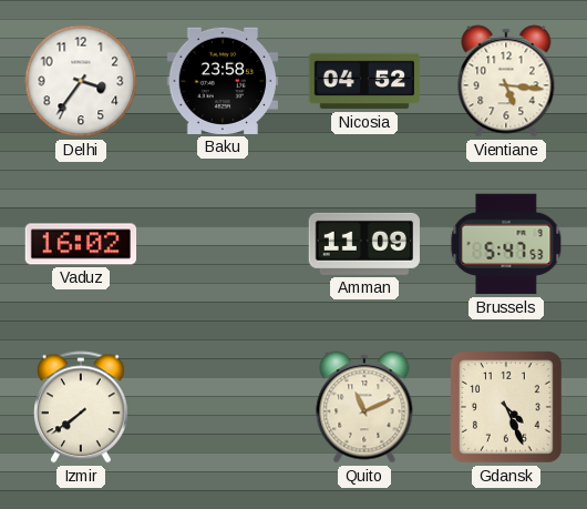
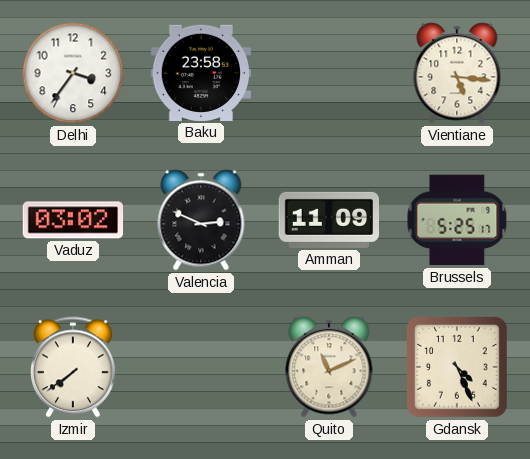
Nicosia: 04:52 -> none
Vaduz: 16:02 -> 03:02
Valencia: none -> 2:49
Brussels: 5:47 -> 5:25
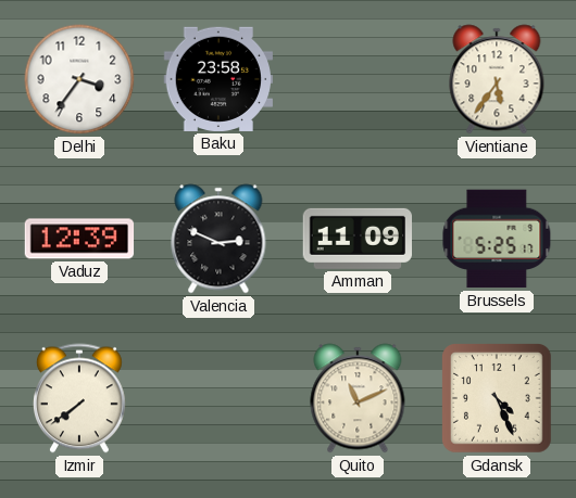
Vientiane: 5:16 -> 5:36
Vaduz: 03:02 -> 12:39
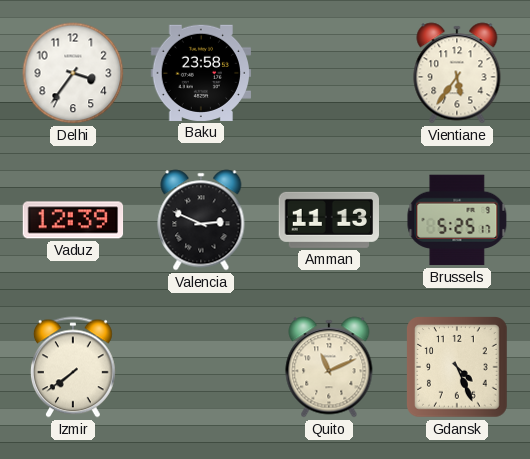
Amman: 11:09 -> 11:13
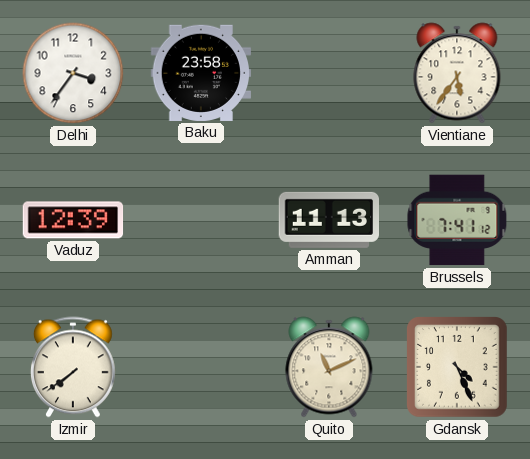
Valencia: 2:49 -> none
Brussels: 5:25 -> 7:41
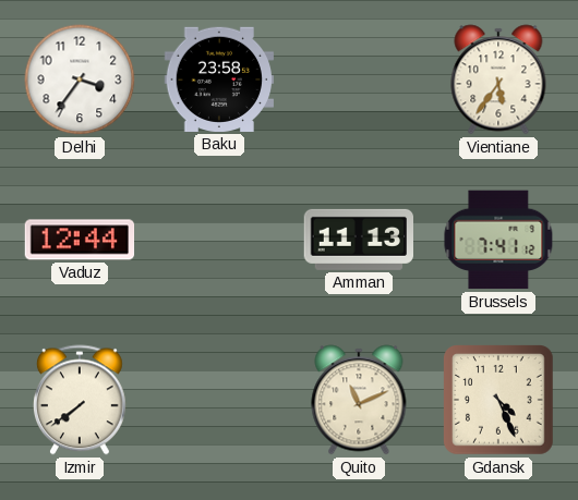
Vaduz: 12:39 -> 12:44
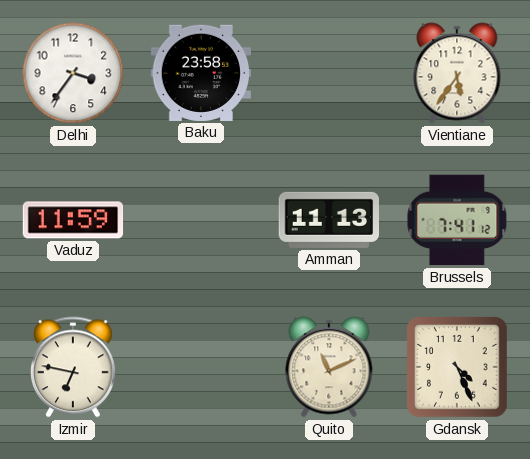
Vaduz: 12:44 -> 11:59
Izmir: 7:39 -> 6:47
